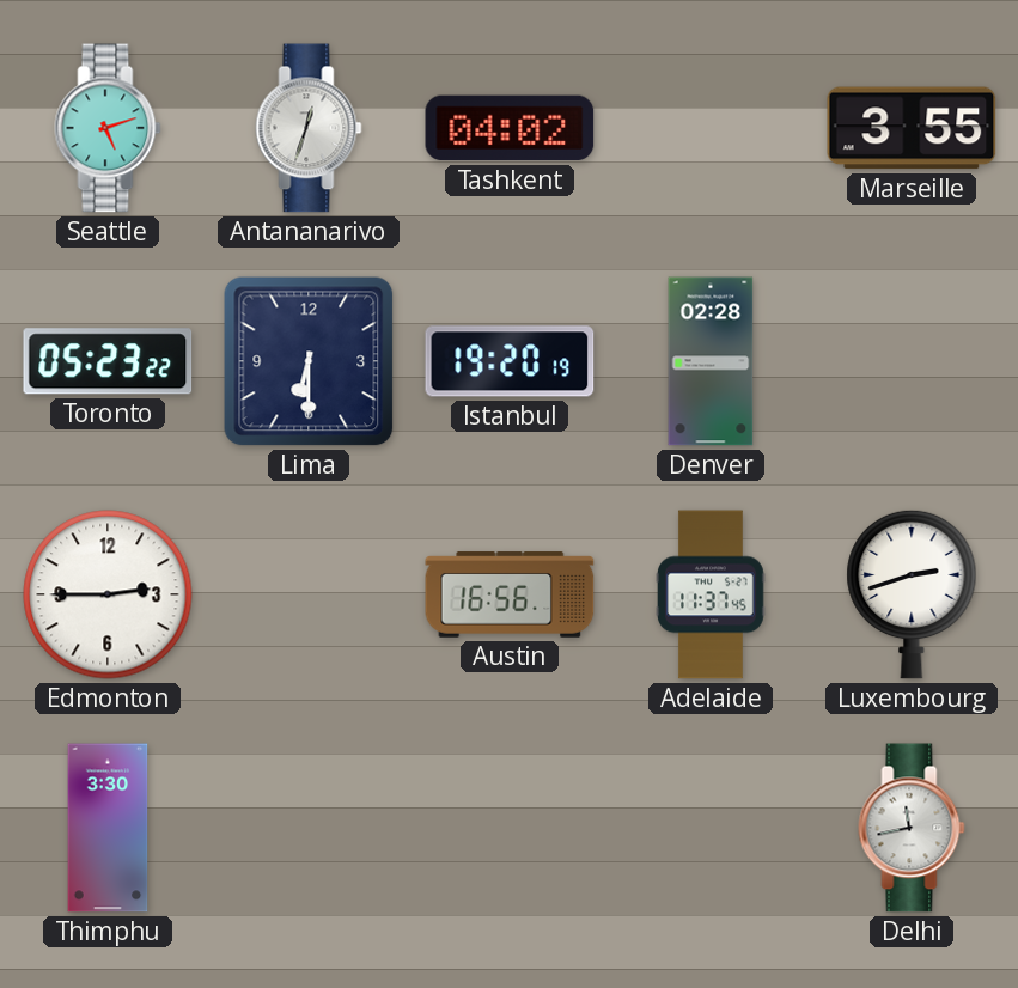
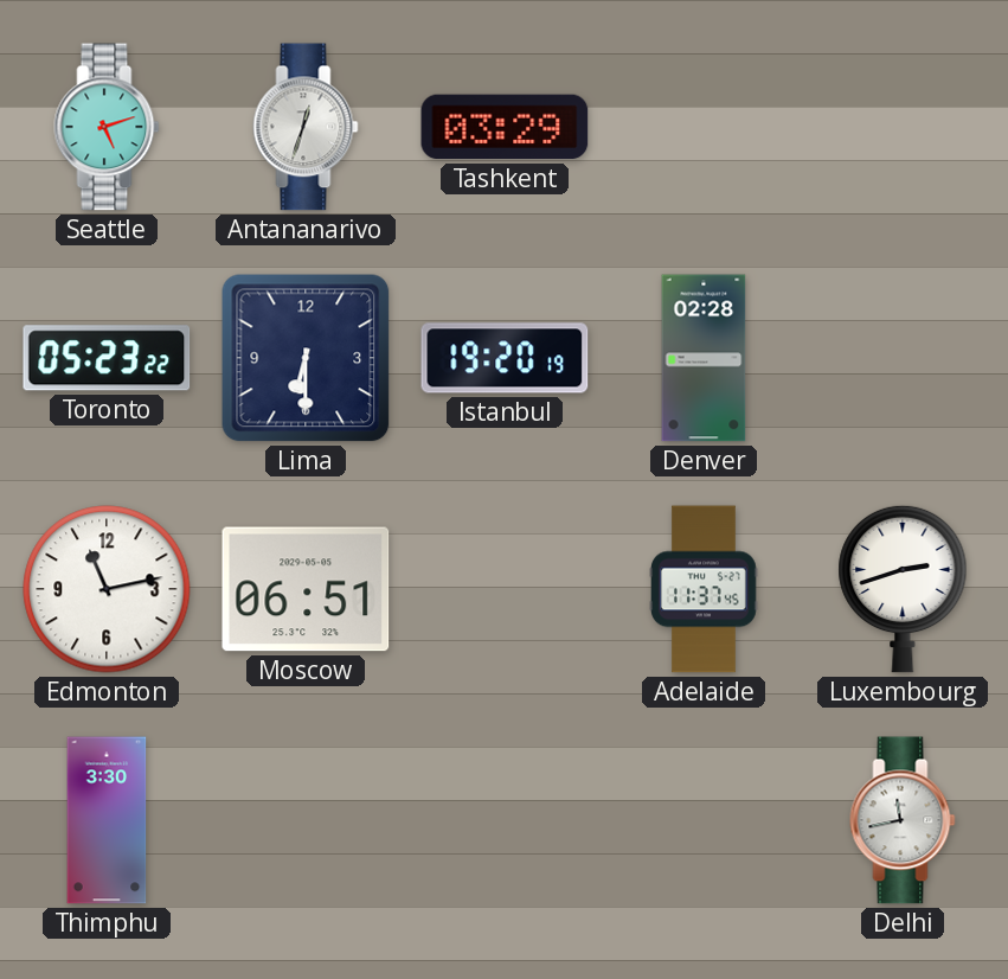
Tashkent: 04:02 -> 03:29
Marseille: 3:55 -> none
Edmonton: 2:45 -> 11:13
Moscow: none -> 06:51
Austin: 16:56 -> none
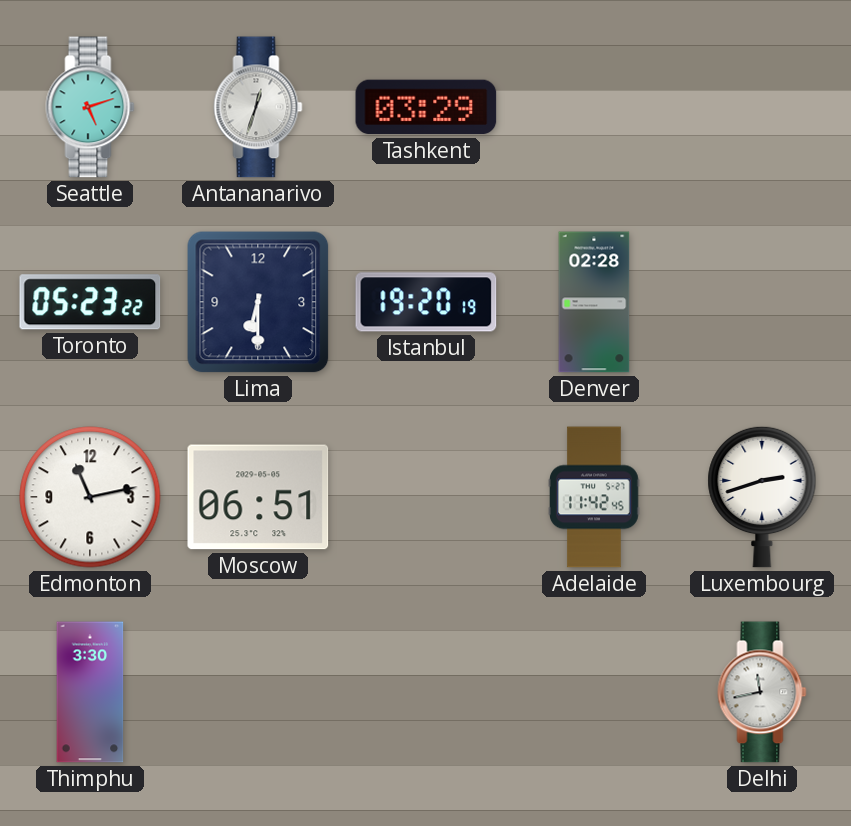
Adelaide: 11:37 -> 11:42
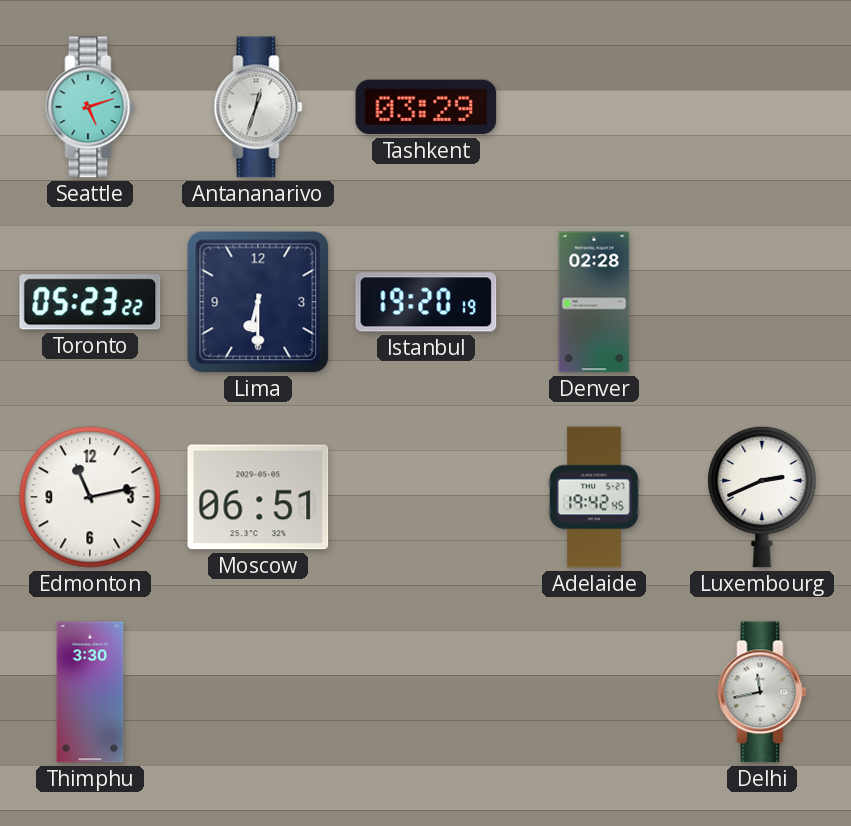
Adelaide: 11:42 -> 19:42
Luxembourg: 2:42 -> 2:41
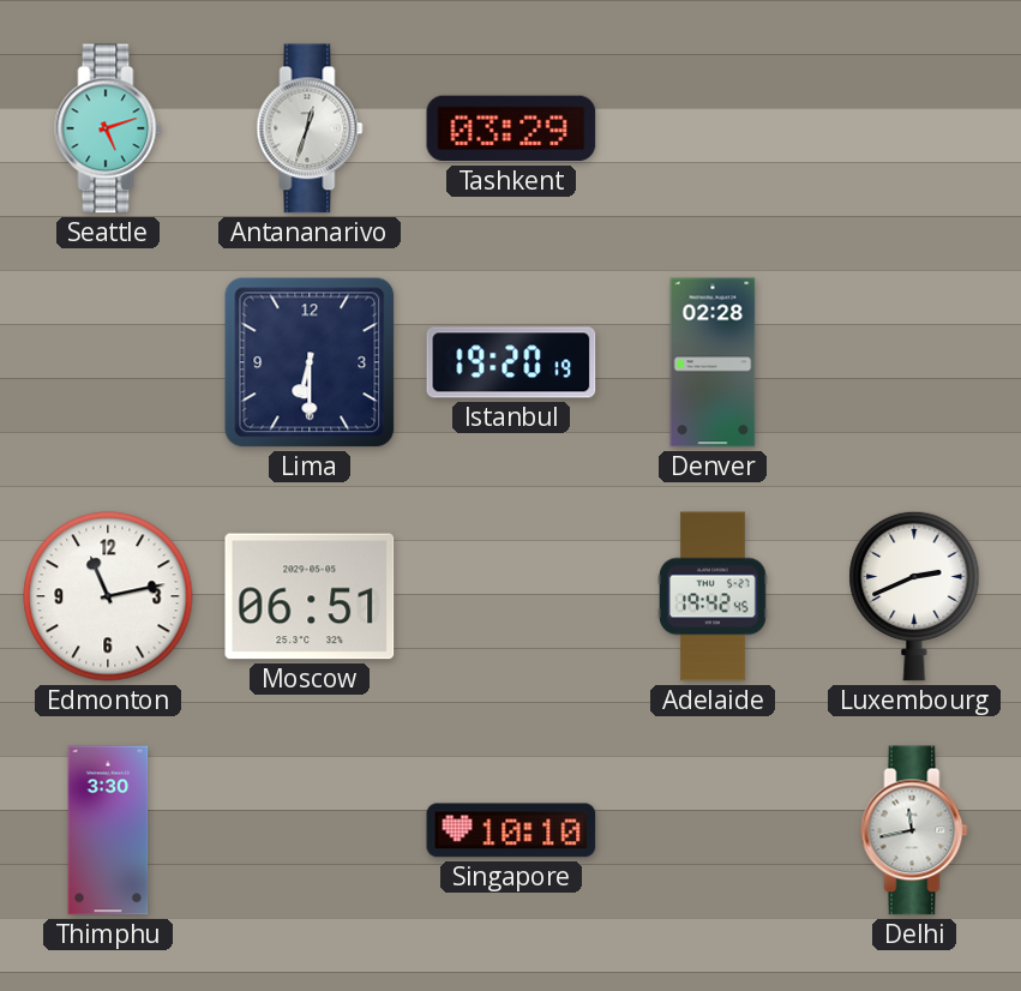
Toronto: 05:23 -> none
Singapore: none -> 10:10
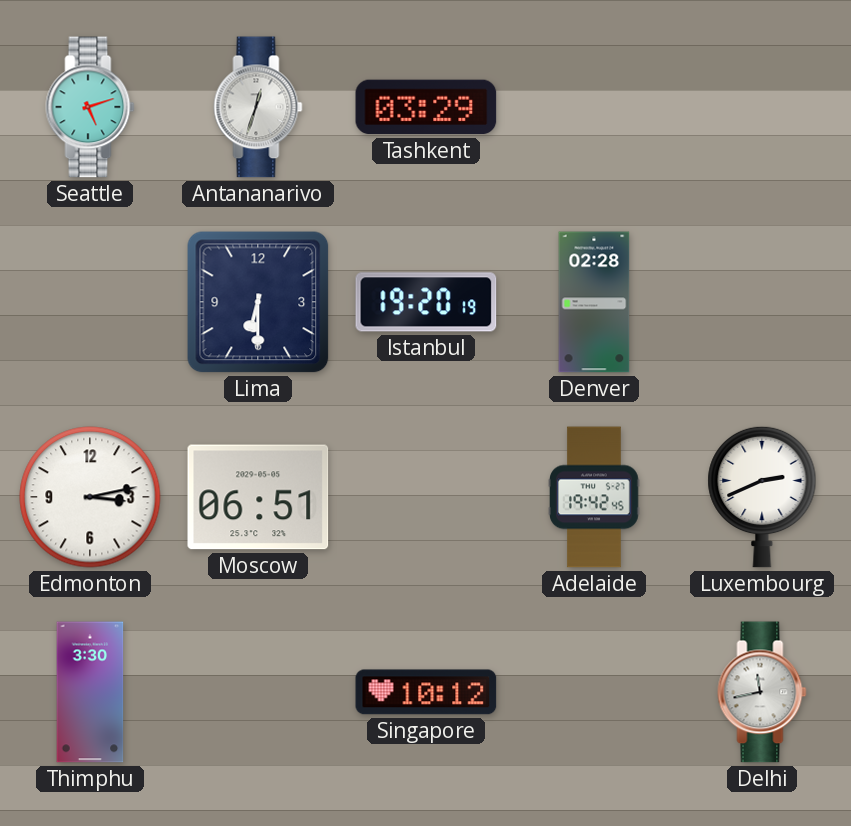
Edmonton: 11:13 -> 3:13
Singapore: 10:10 -> 10:12
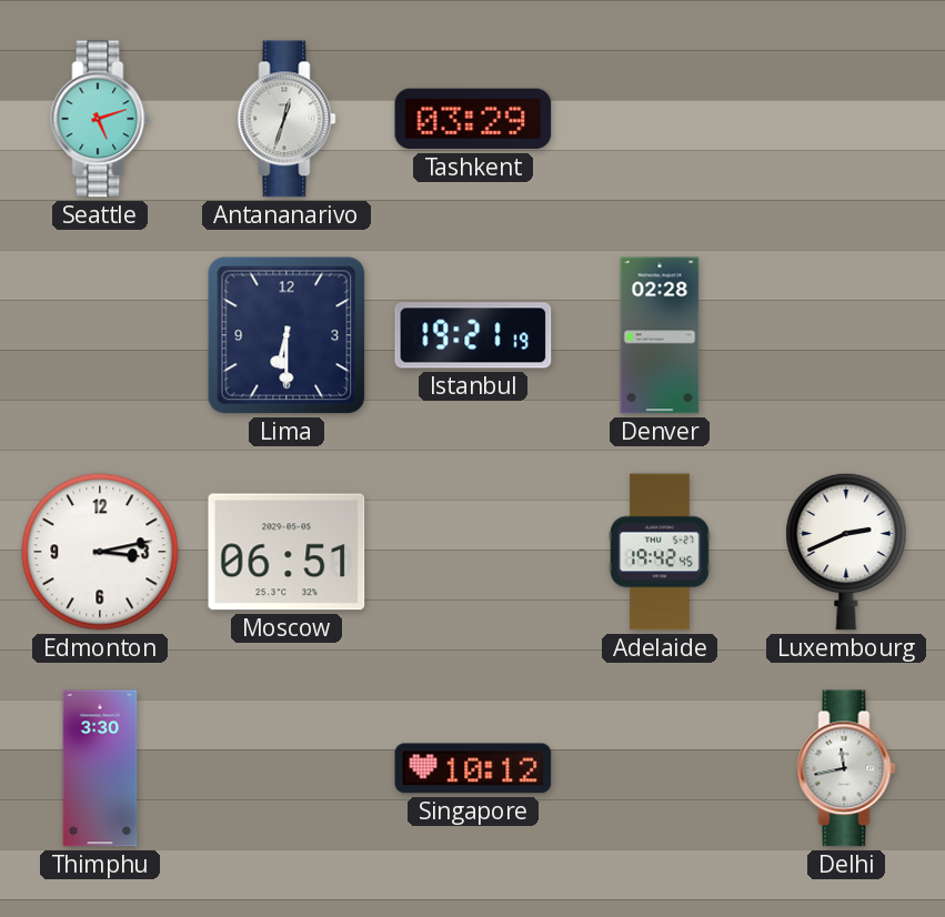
Istanbul: 19:20 -> 19:21
